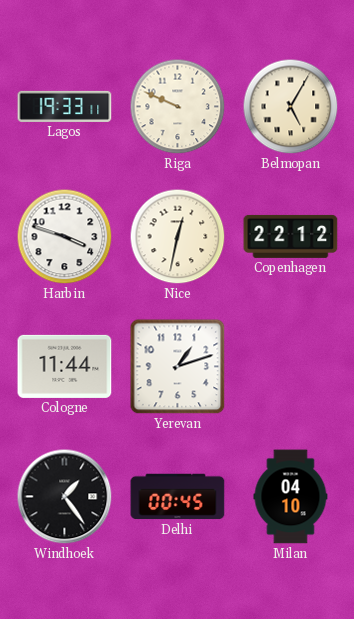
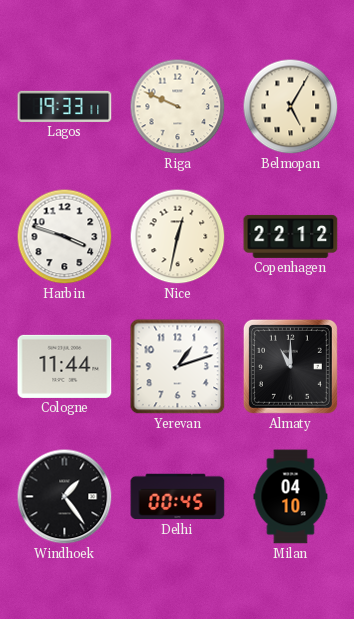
Almaty: none -> 11:00
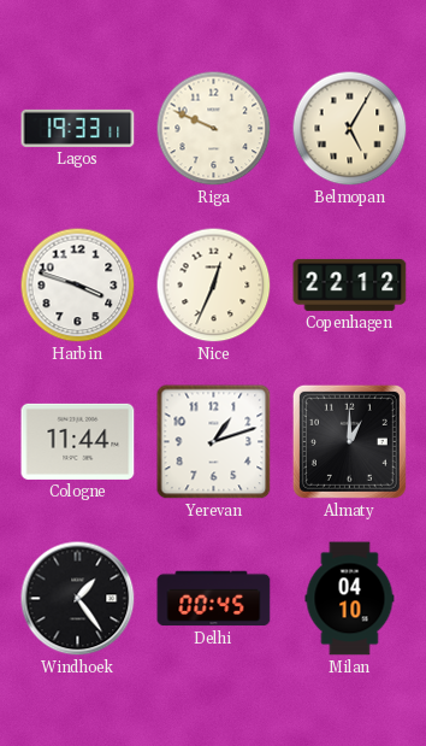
Nice: 12:32 -> 12:34
Almaty: 11:00 -> 1:00
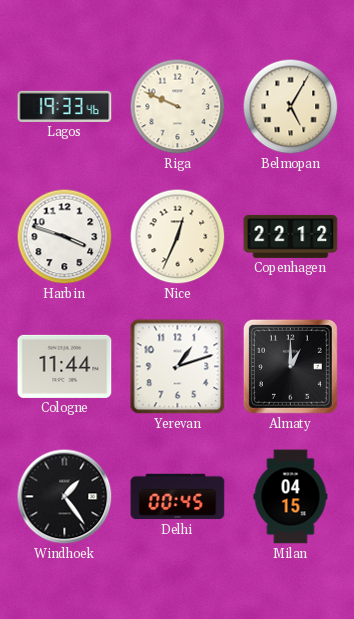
Lagos: 19:33:11 -> 19:33:46
Milan: 04:10 -> 04:15
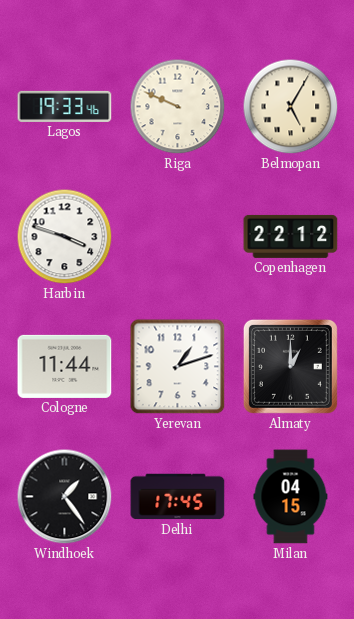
Nice: 12:34 -> none
Delhi: 00:45 -> 17:45
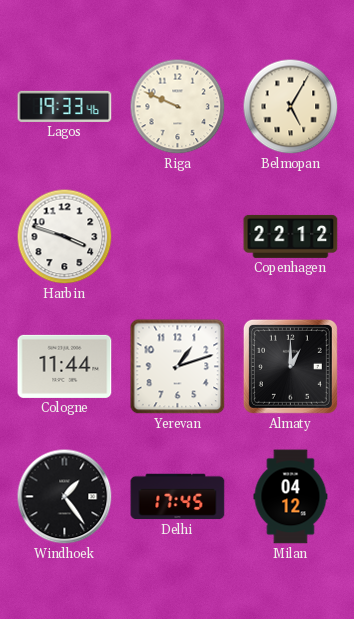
Milan: 04:15 -> 04:12
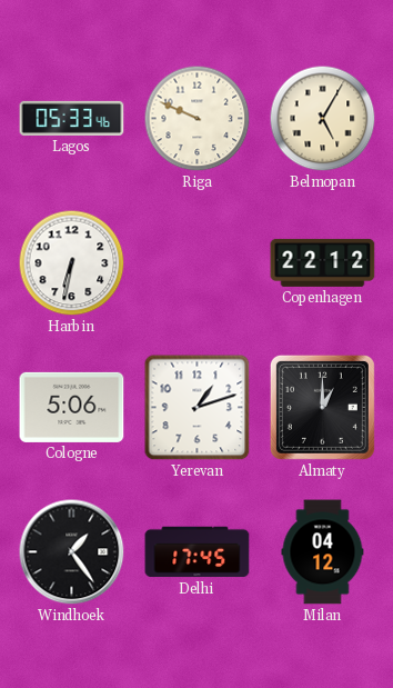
Lagos: 19:33 -> 05:33
Harbin: 3:48 -> 6:32
Cologne: 11:44 -> 5:06
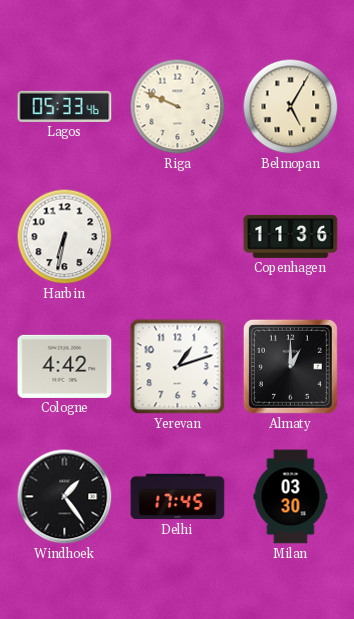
Copenhagen: 22:12 -> 11:36
Cologne: 5:06 -> 4:42
Milan: 04:12 -> 03:30
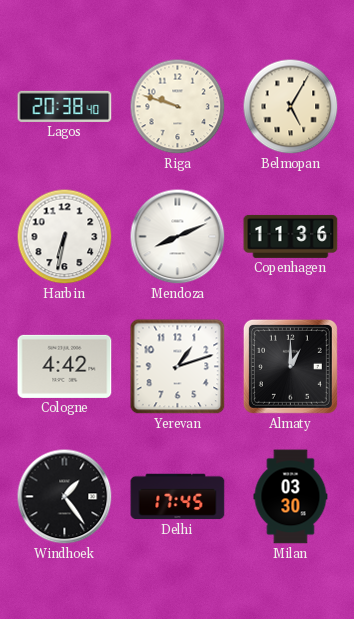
Lagos: 05:33 -> 20:38
Riga: 9:49 -> 9:48
Mendoza: none -> 8:11
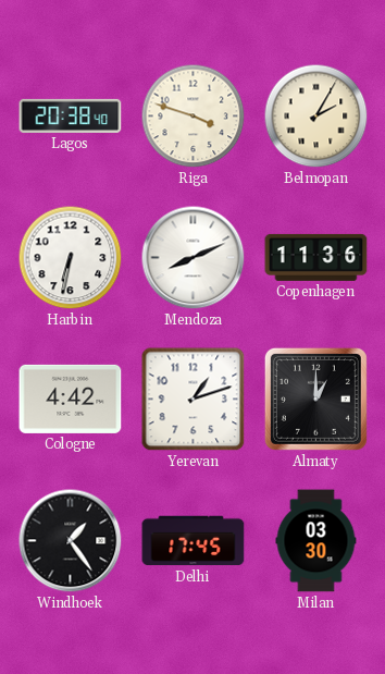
Riga: 9:48 -> 3:48
Belmopan: 5:05 -> 2:05
